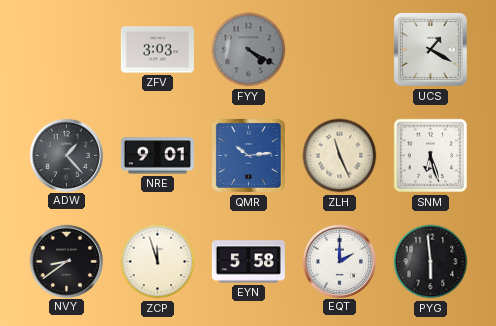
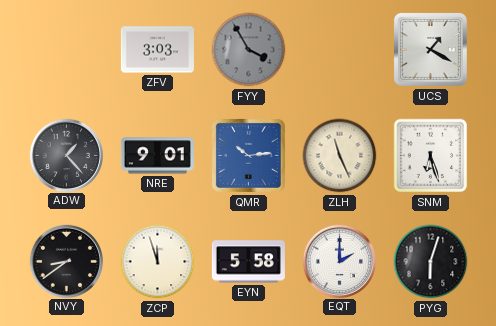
FYY: 4:20 -> 3:55
PYG: 5:59 -> 6:03
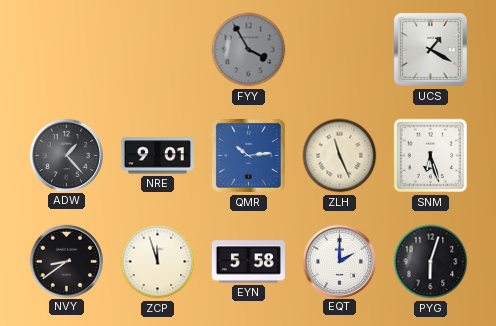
ZFV: 3:03 -> none
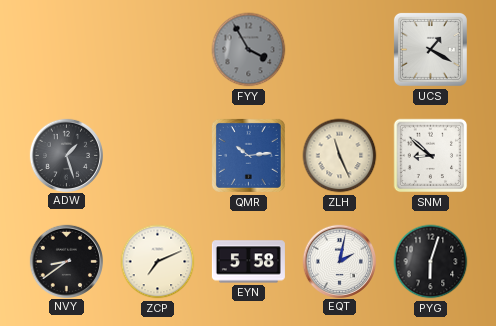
ADW: 1:23 -> 1:27
NRE: 9:01 -> none
SNM: 6:27 -> 8:52
ZCP: 11:57 -> 7:11
EQT: 2:00 -> 2:02
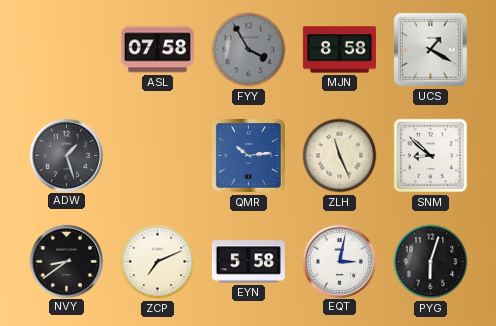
ASL: none -> 07:58
MJN: none -> 8:58
EQT: 2:02 -> 3:02
